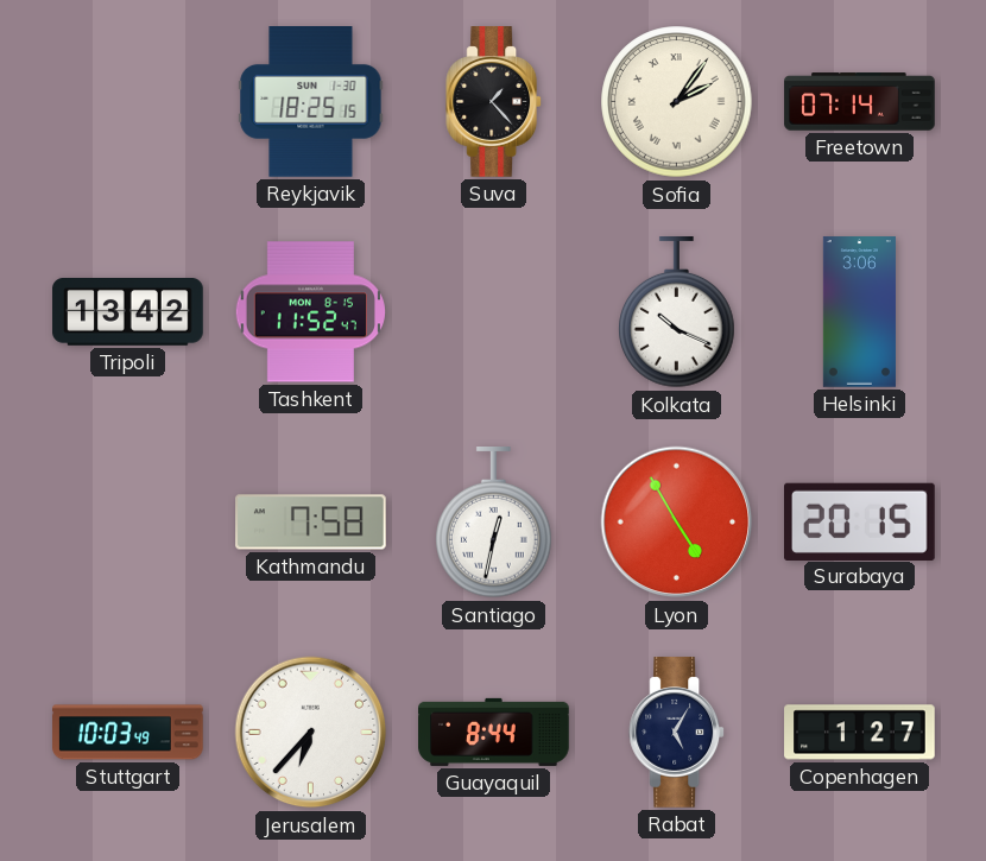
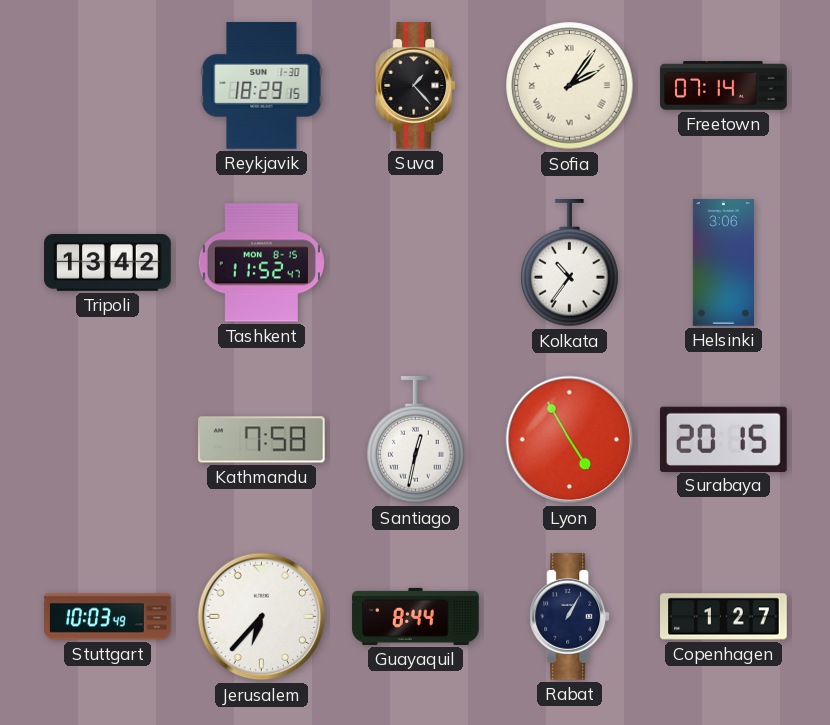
Reykjavik: 18:25 -> 18:29
Kolkata: 10:19 -> 10:36
Rabat: 5:05 -> 1:05
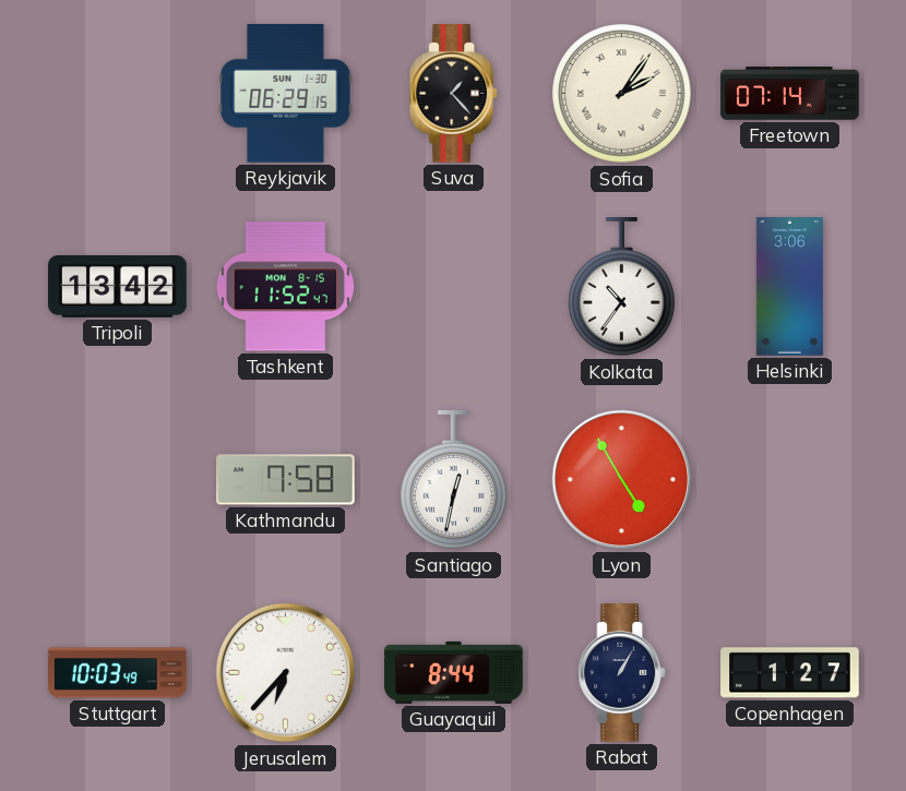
Reykjavik: 18:29 -> 06:29
Surabaya: 20:15 -> none
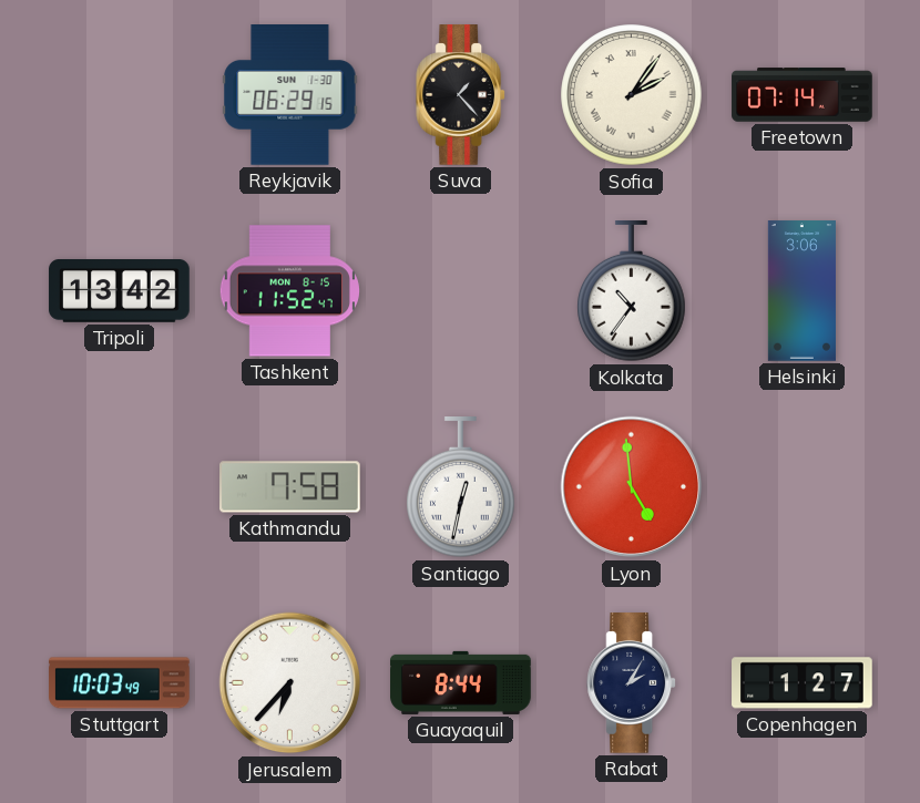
Lyon: 4:55 -> 4:59
Rabat: 1:05 -> 2:05
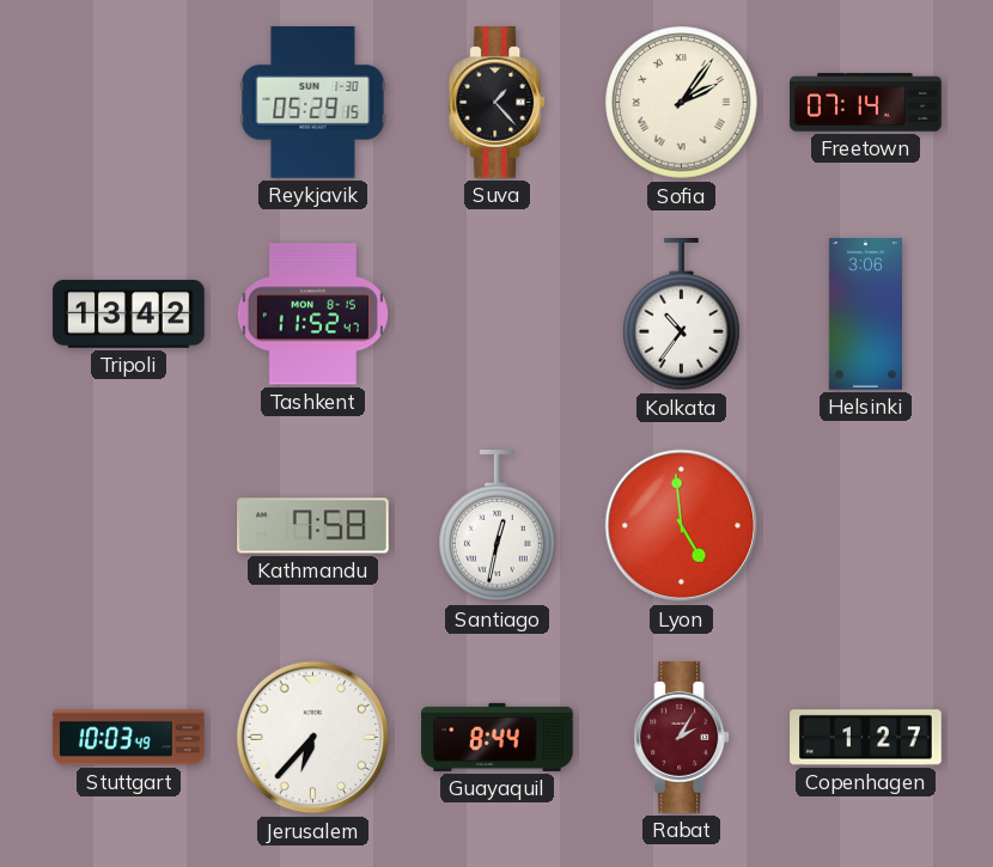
Reykjavik: 06:29 -> 05:29
Rabat dial: navy -> burgundy
